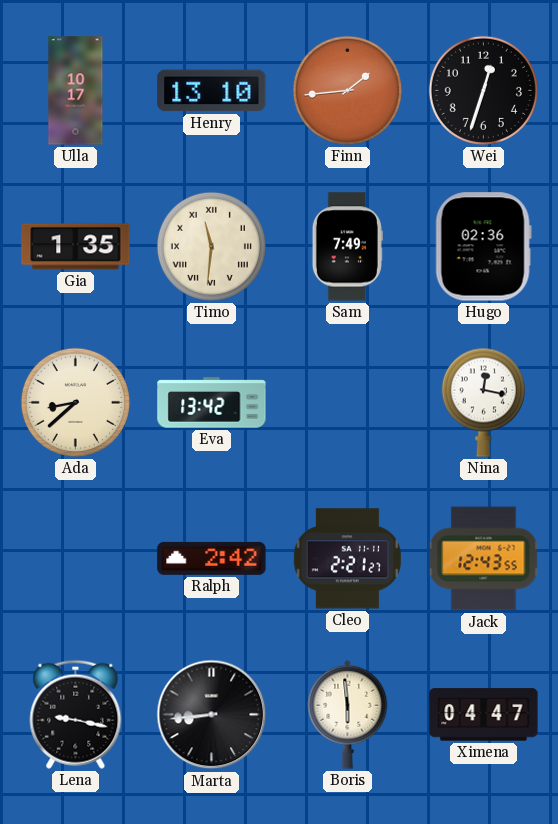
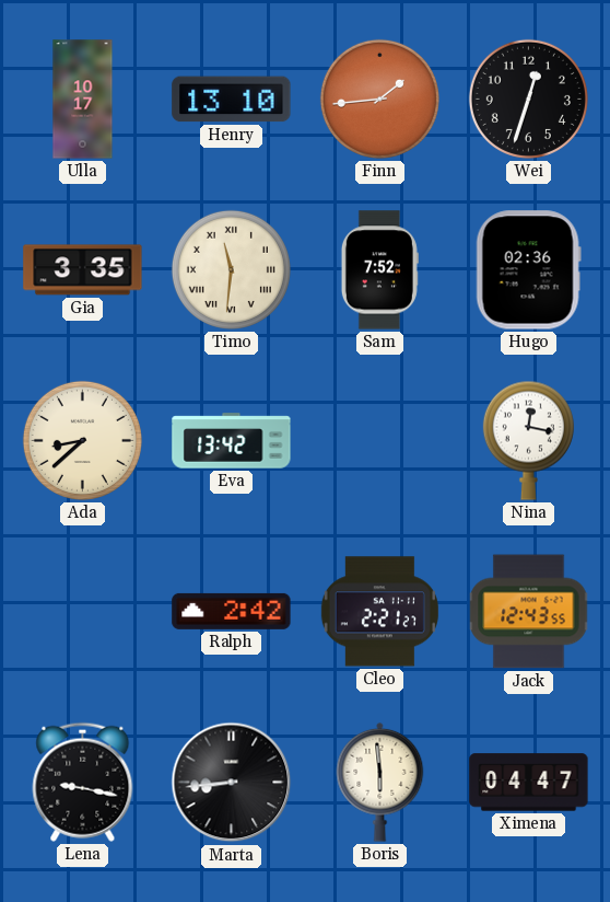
Gia: 1:35 -> 3:35
Sam: 7:49 -> 7:52
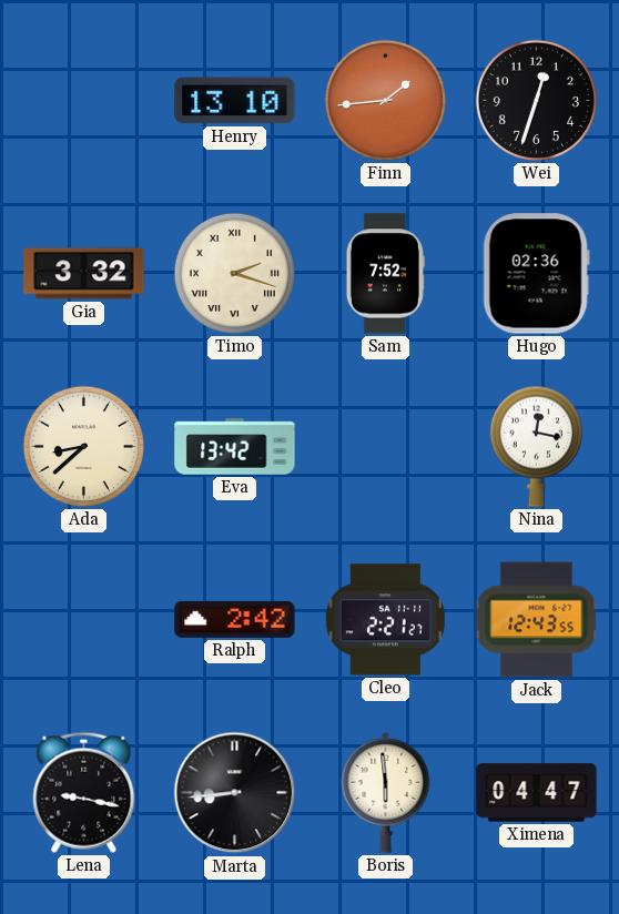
Ulla: 10:17 -> none
Gia: 3:35 -> 3:32
Timo: 11:31 -> 2:18
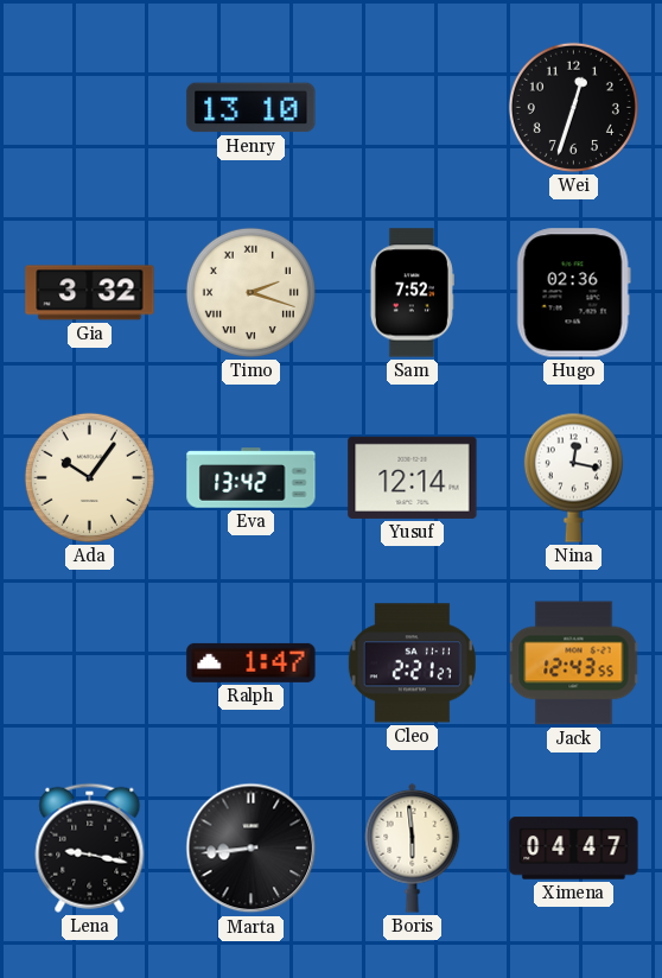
Finn: 1:44 -> none
Ada: 8:38 -> 10:06
Yusuf: none -> 12:14
Ralph: 2:42 -> 1:47
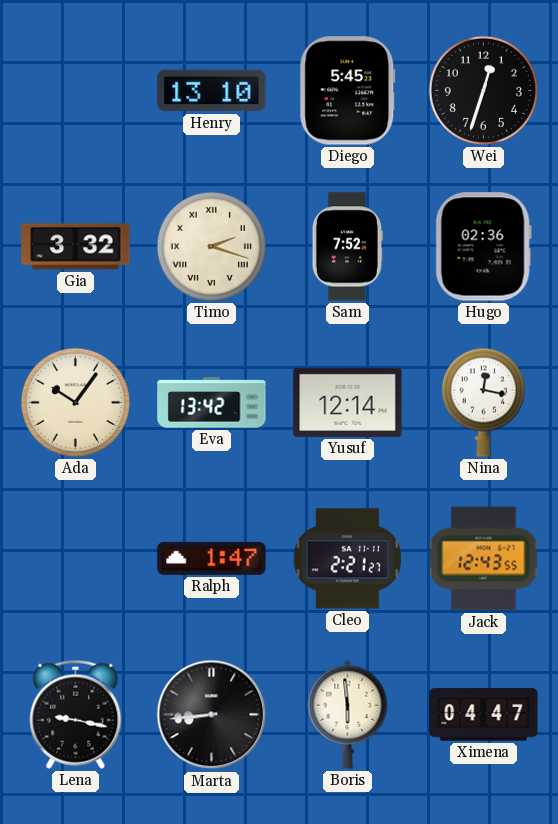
Diego: none -> 5:45
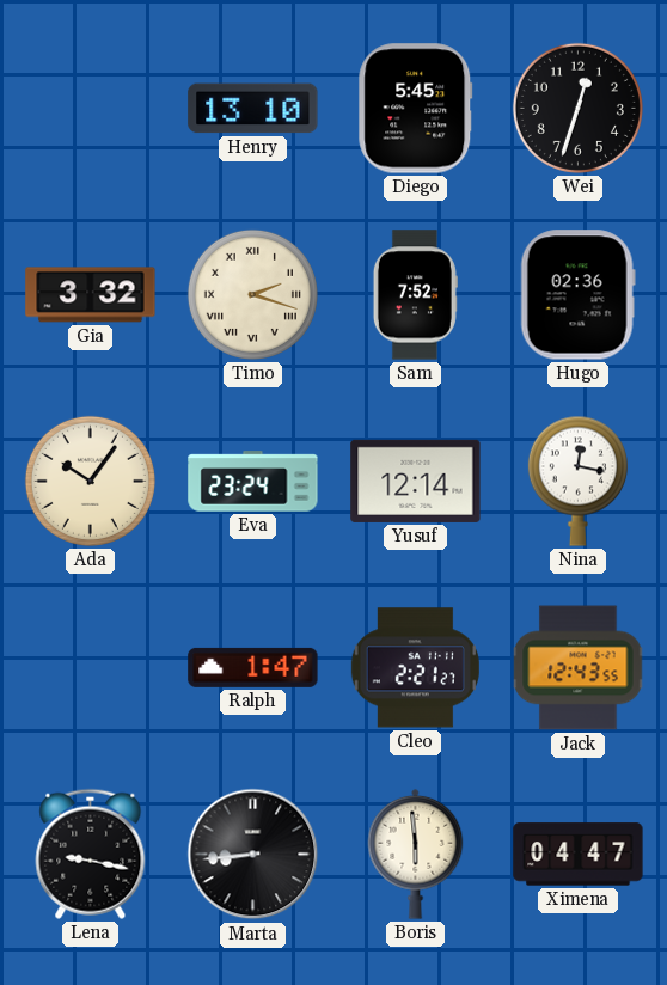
Eva: 13:42 -> 23:24
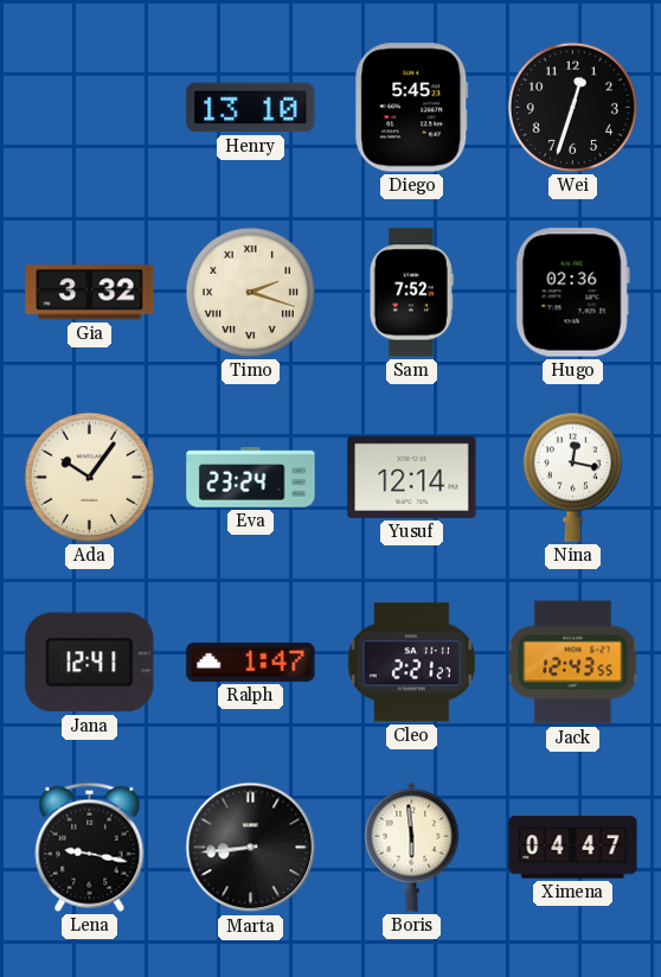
Jana: none -> 12:41
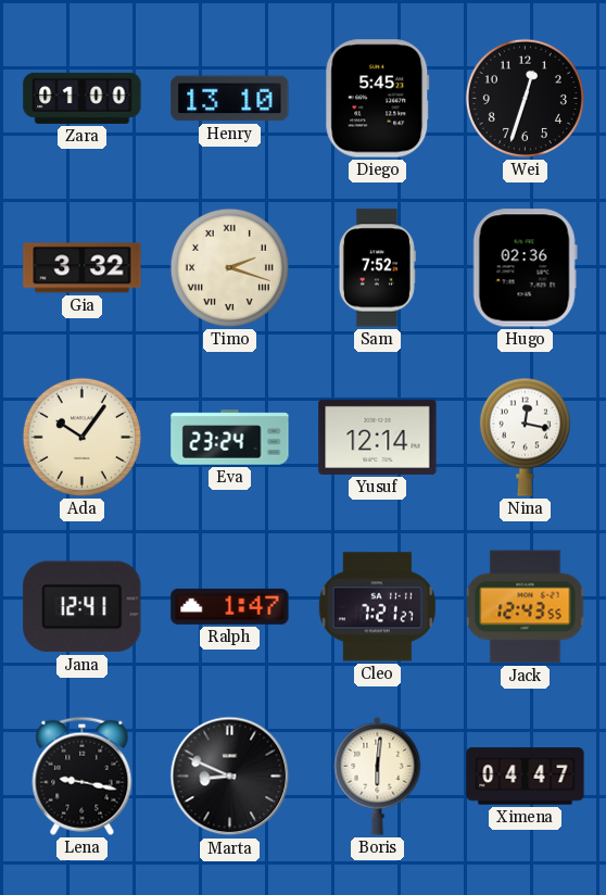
Zara: none -> 01:00
Cleo: 2:21 -> 7:21
Marta: 8:44 -> 8:49
Boris: 5:59 -> 6:01
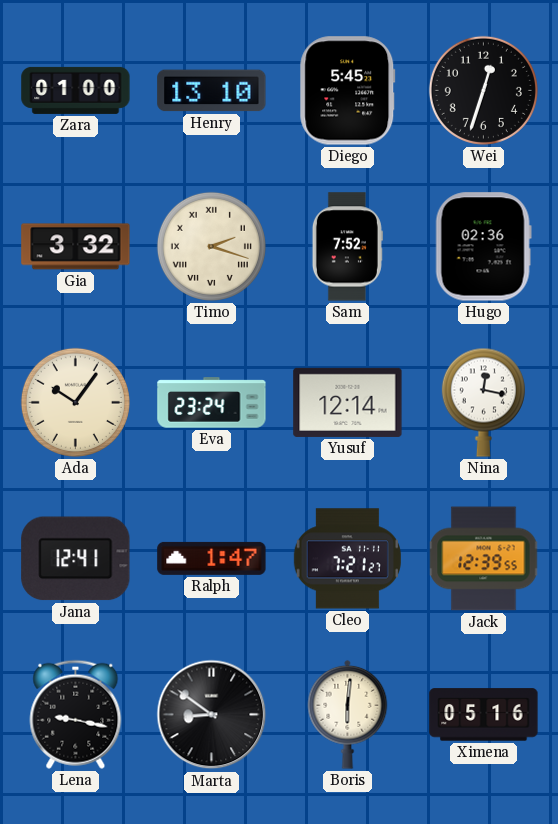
Jack: 12:43 -> 12:39
Marta: 8:49 -> 8:51
Ximena: 04:47 -> 05:16
